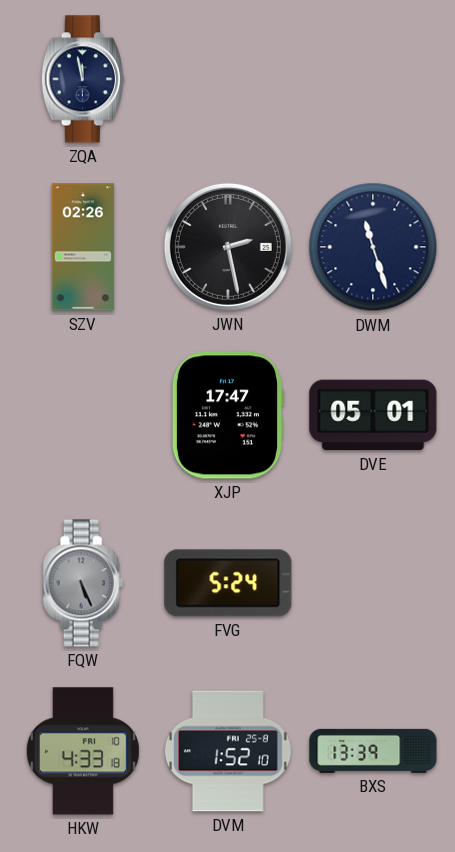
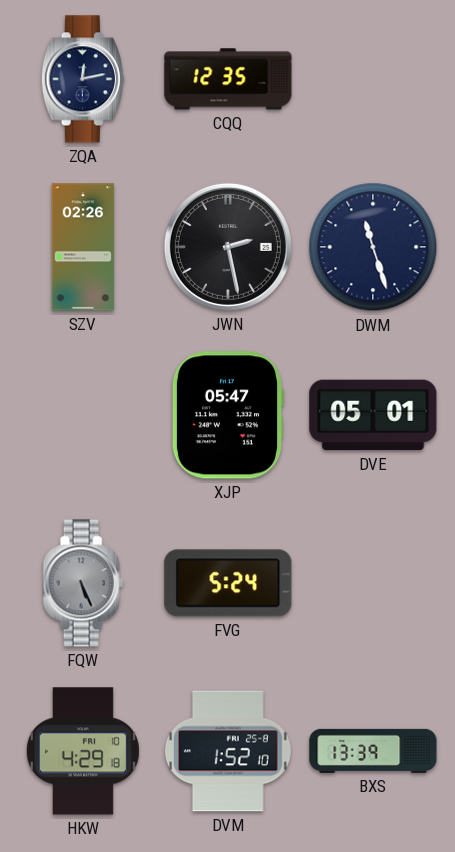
ZQA: 11:58 -> 12:13
CQQ: none -> 12:35
XJP: 17:47 -> 05:47
HKW: 4:33 -> 4:29
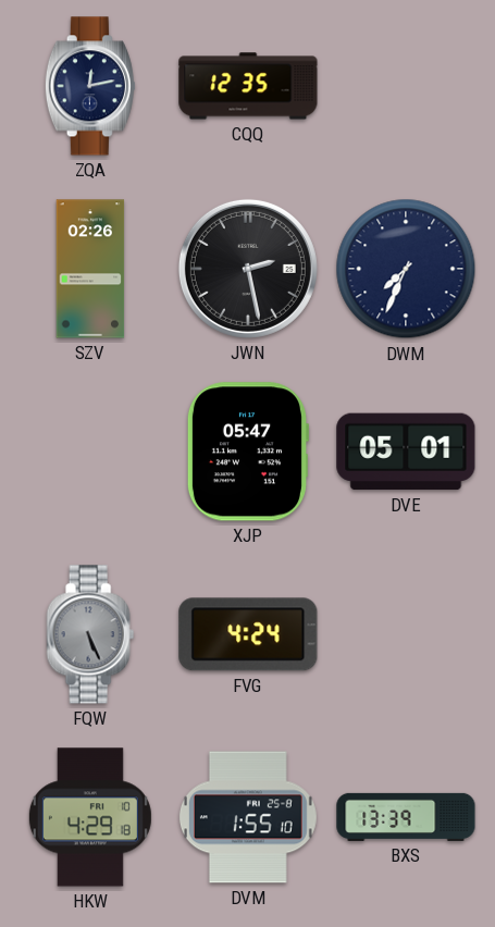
DWM: 11:27 -> 7:34
FVG: 5:24 -> 4:24
DVM: 1:52 -> 1:55
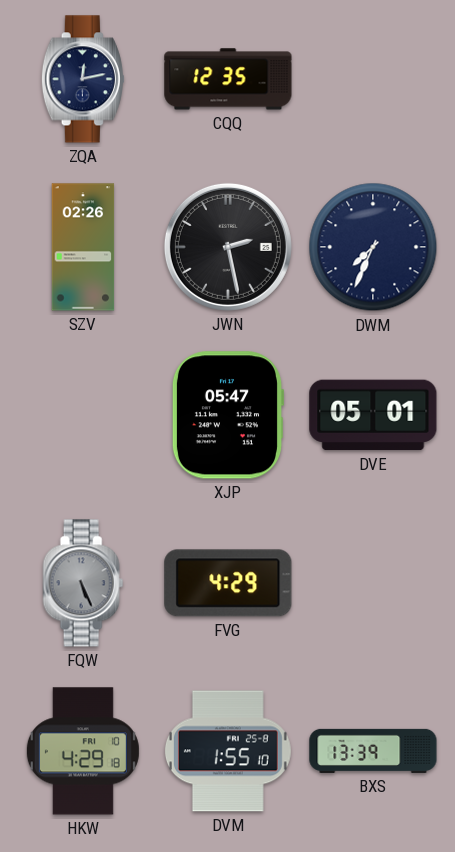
FVG: 4:24 -> 4:29
